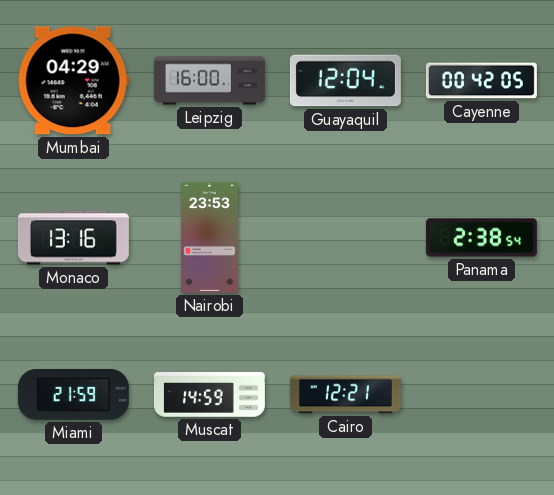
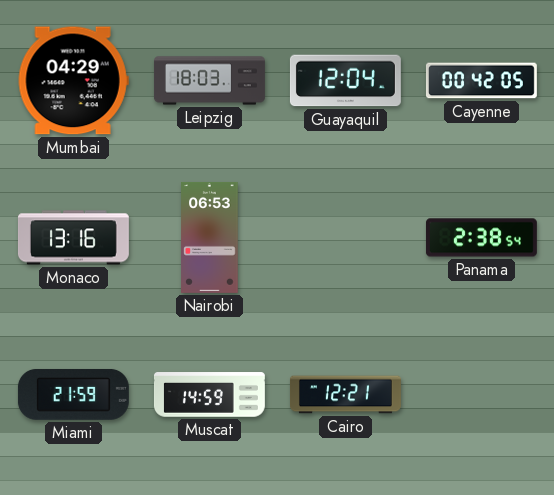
Leipzig: 16:00 -> 18:03
Nairobi: 23:53 -> 06:53
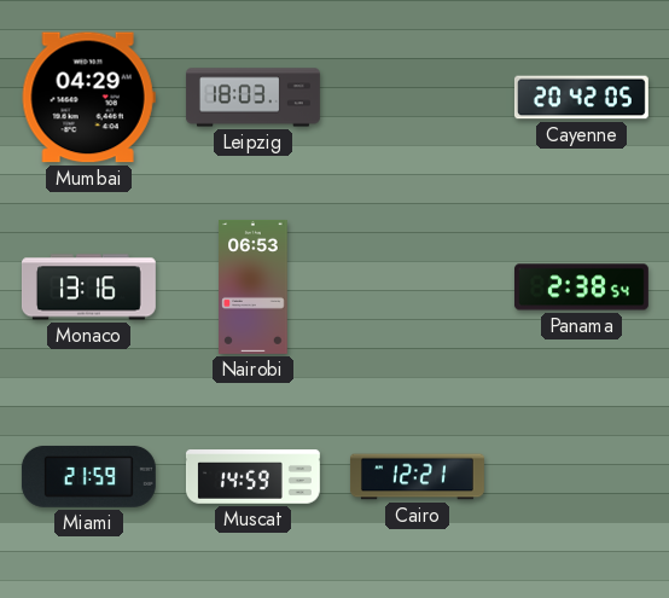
Guayaquil: 12:04 -> none
Cayenne: 00:42 -> 20:42
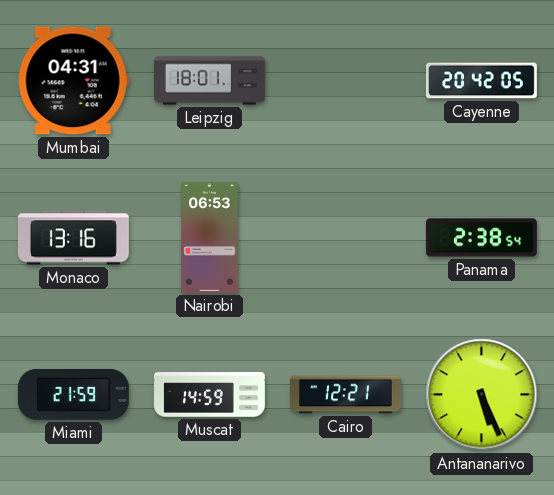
Mumbai: 04:29 -> 04:31
Leipzig: 18:03 -> 18:01
Antananarivo: none -> 5:26
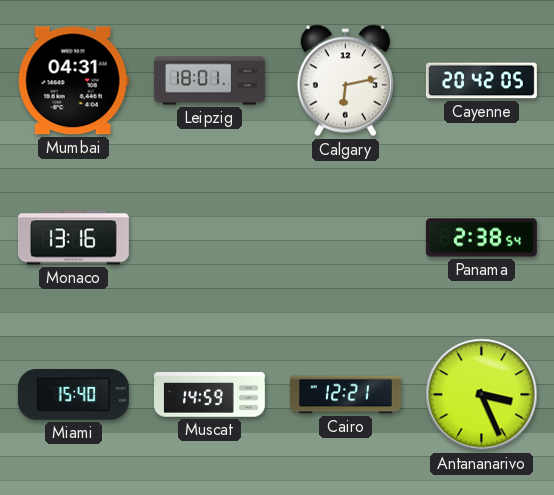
Calgary: none -> 6:13
Nairobi: 06:53 -> none
Miami: 21:59 -> 15:40
Antananarivo: 5:26 -> 3:26
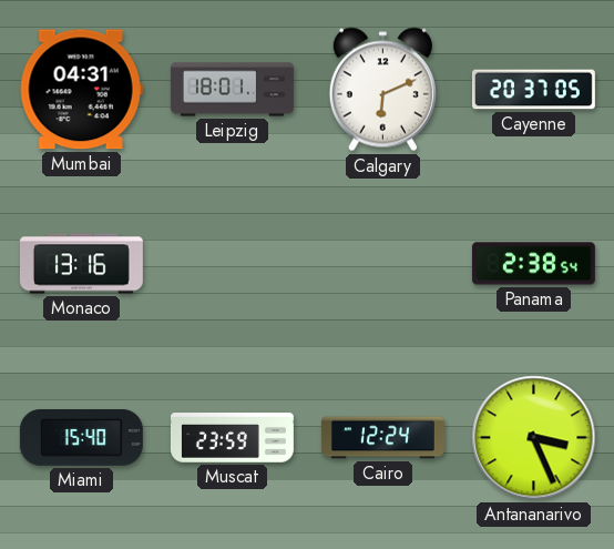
Calgary: 6:13 -> 6:11
Cayenne: 20:42 -> 20:37
Muscat: 14:59 -> 23:59
Cairo: 12:21 -> 12:24
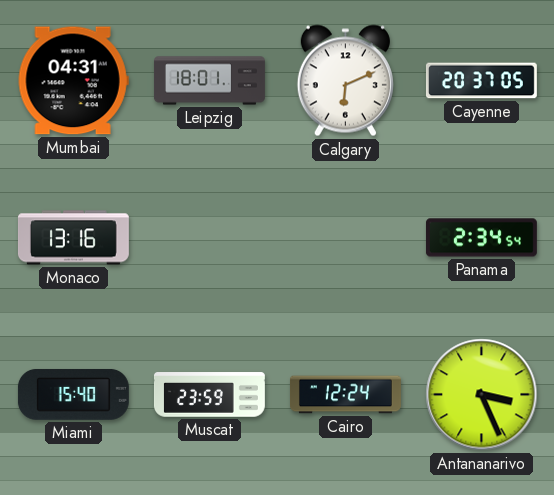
Panama: 2:38 -> 2:34
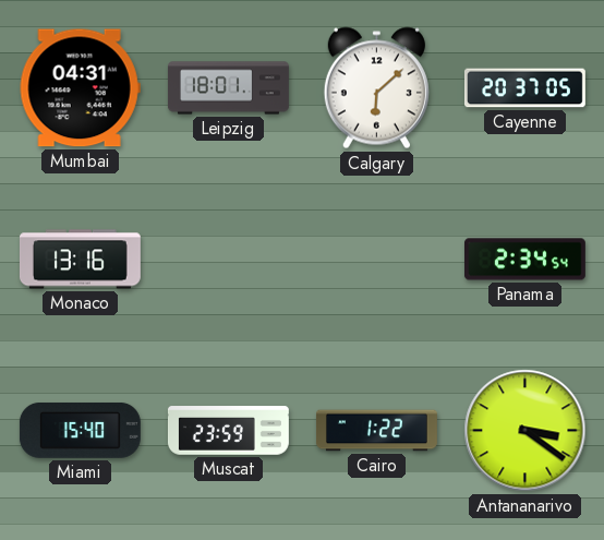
Calgary: 6:11 -> 6:08
Cairo: 12:24 -> 1:22
Antananarivo: 3:26 -> 3:21
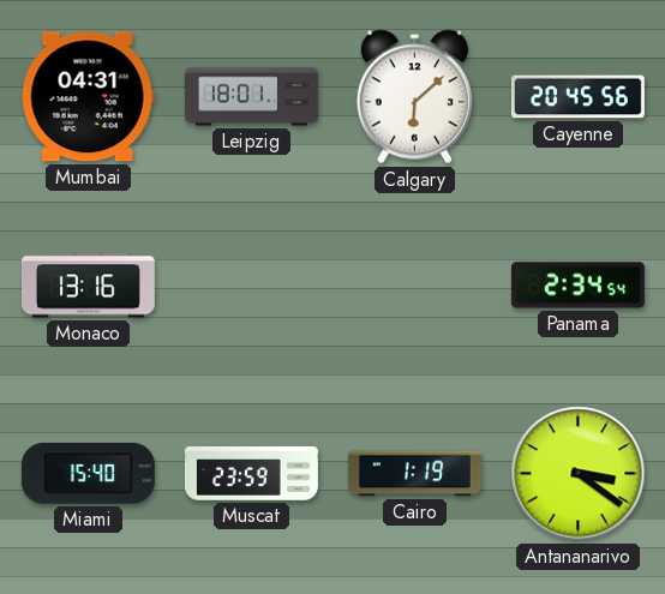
Cayenne: 20:37 -> 20:45
Cairo: 1:22 -> 1:19
